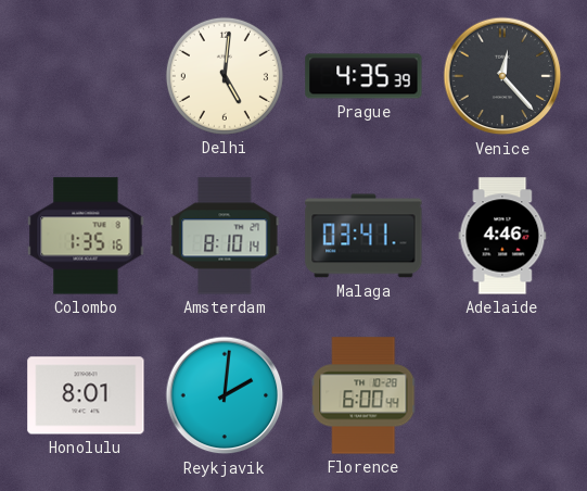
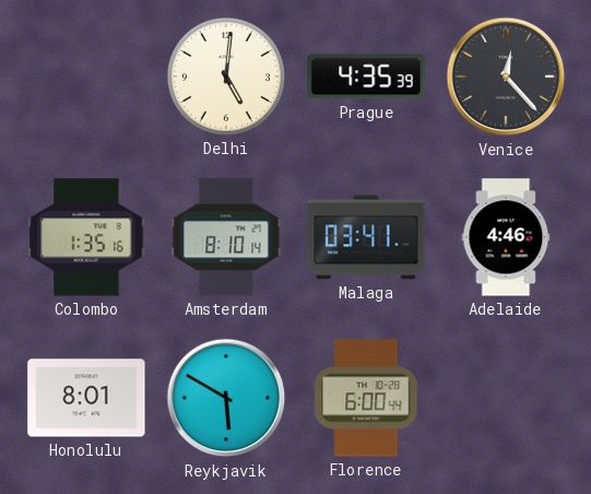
Reykjavik: 2:01 -> 5:50
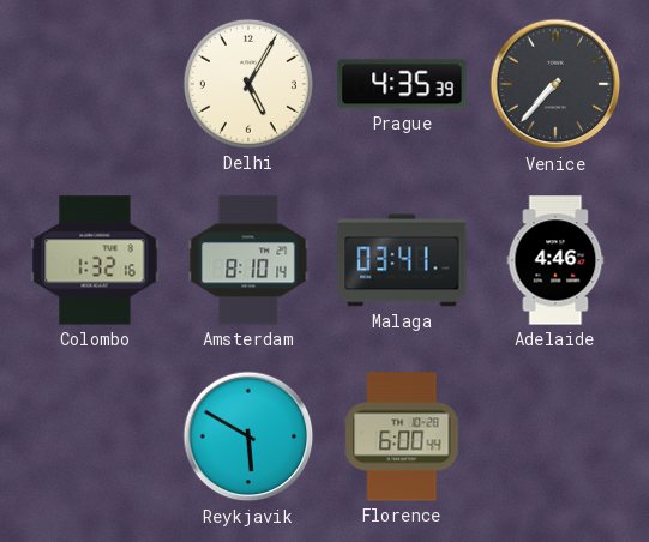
Delhi: 5:01 -> 5:05
Venice: 12:23 -> 7:37
Colombo: 1:35 -> 1:32
Honolulu: 8:01 -> none
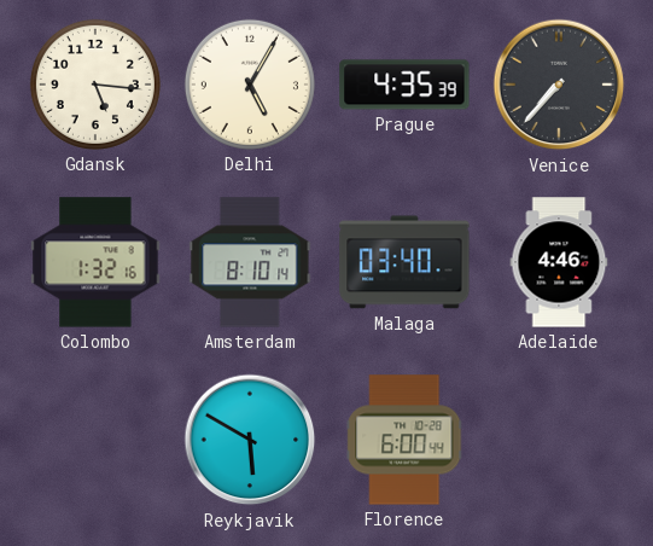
Gdansk: none -> 5:16
Malaga: 03:41 -> 03:40
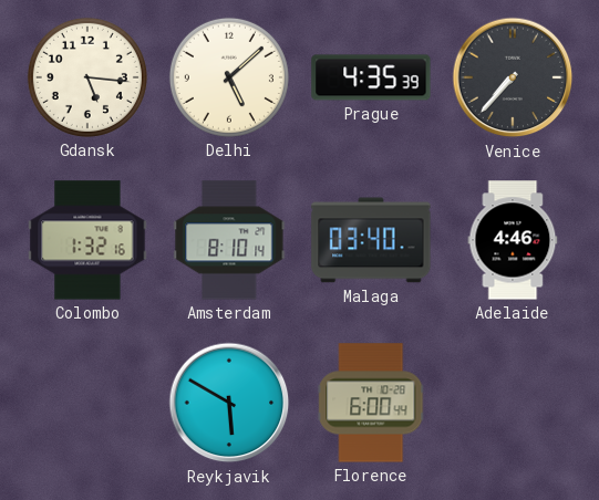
Delhi: 5:05 -> 5:08
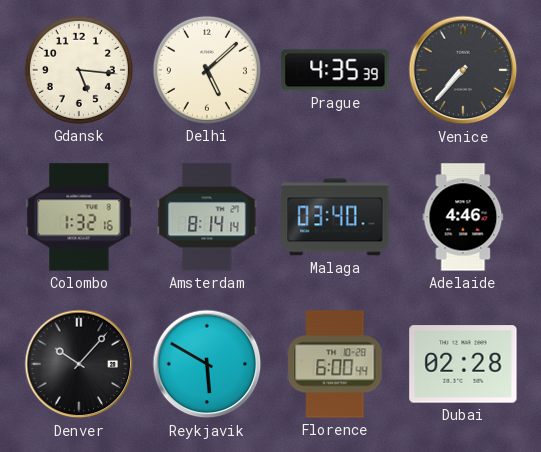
Amsterdam: 8:10 -> 8:14
Denver: none -> 10:07
Dubai: none -> 02:28
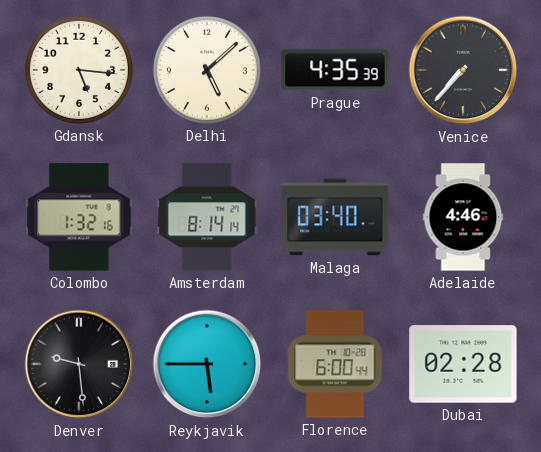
Denver: 10:07 -> 9:29
Reykjavik: 5:50 -> 5:45
